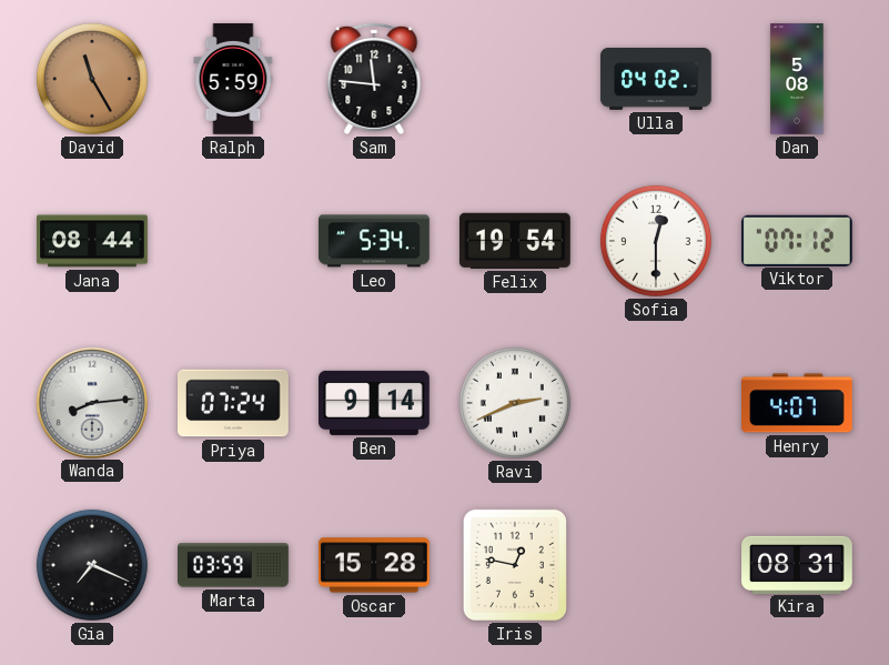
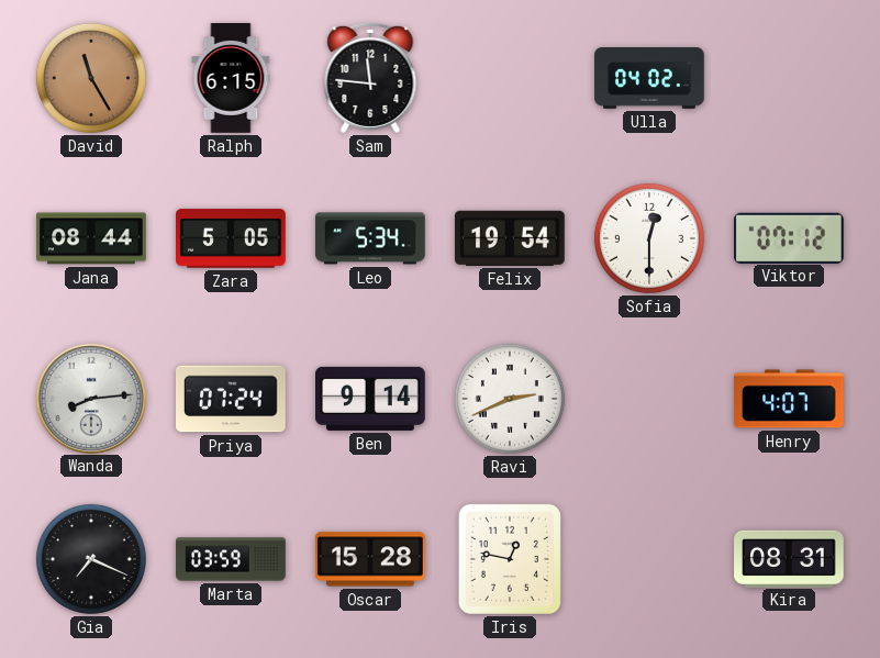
Ralph: 5:59 -> 6:15
Dan: 5:08 -> none
Zara: none -> 5:05
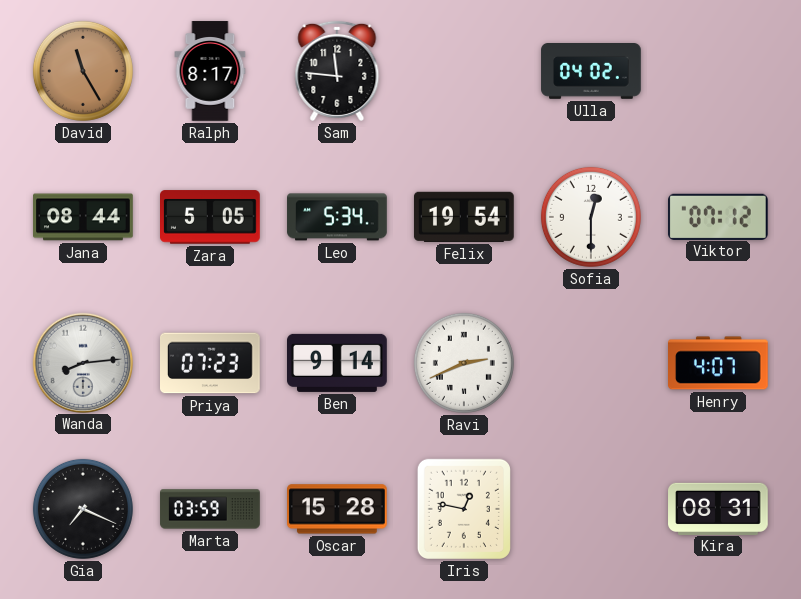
Ralph: 6:15 -> 8:17
Priya: 07:24 -> 07:23
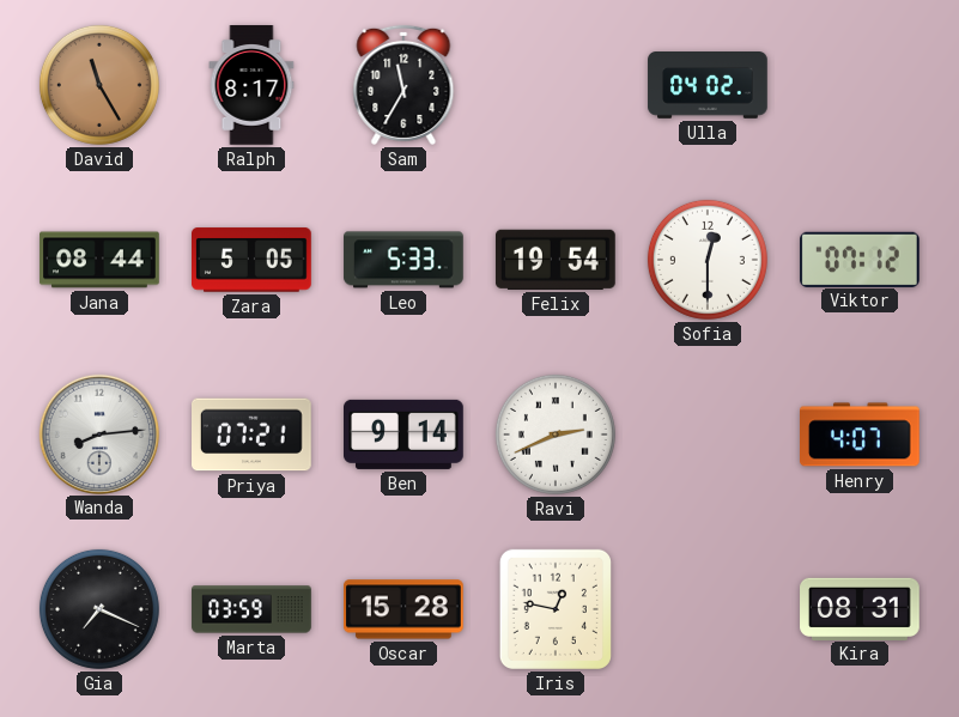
Sam: 11:46 -> 11:35
Leo: 5:34 -> 5:33
Priya: 07:23 -> 07:21
